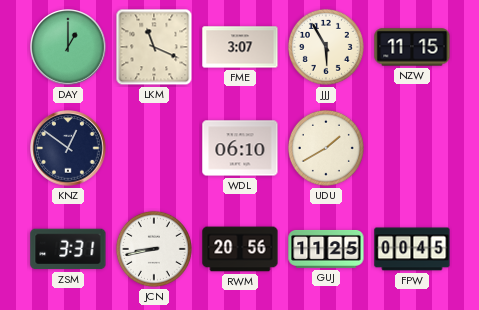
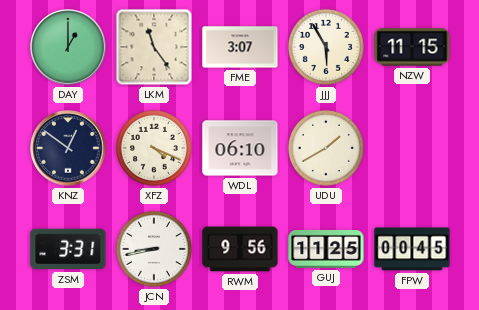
LKM: 11:19 -> 11:24
XFZ: none -> 4:19
RWM: 20:56 -> 9:56
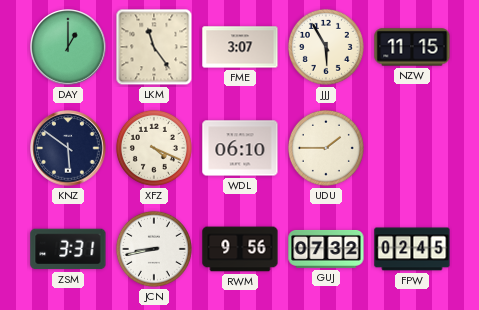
KNZ: 12:51 -> 5:51
UDU: 1:40 -> 1:45
GUJ: 11:25 -> 07:32
FPW: 00:45 -> 02:45
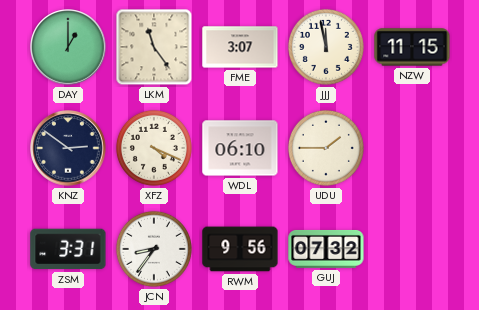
JJJ: 5:55 -> 11:58
KNZ: 5:51 -> 2:51
JCN: 8:43 -> 8:36
FPW: 02:45 -> none
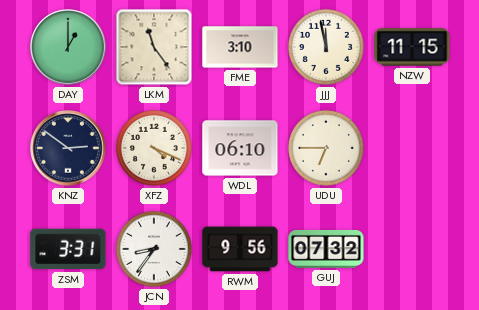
FME: 3:07 -> 3:10
UDU: 1:45 -> 6:45
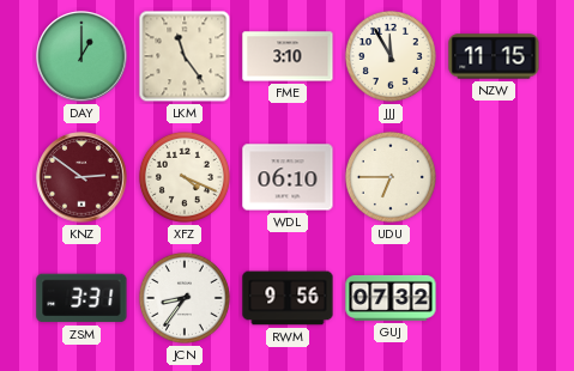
JJJ: 11:58 -> 11:55
KNZ dial: navy -> burgundy
